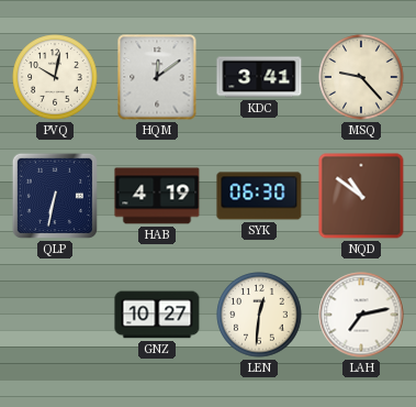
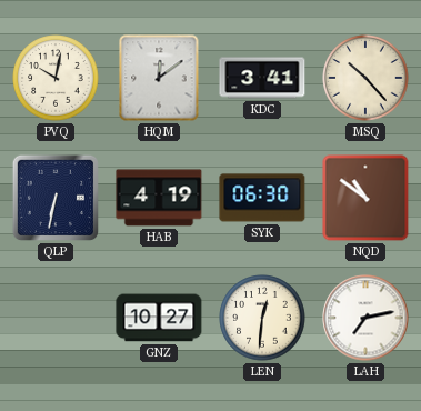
MSQ: 9:23 -> 10:23
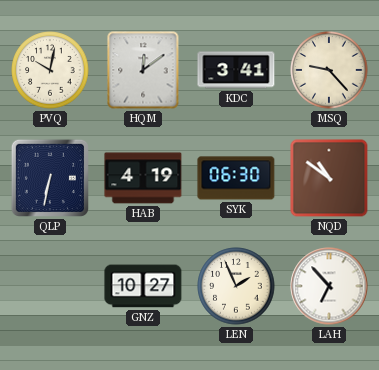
MSQ: 10:23 -> 9:23
LEN: 12:31 -> 1:56
LAH: 7:13 -> 6:53
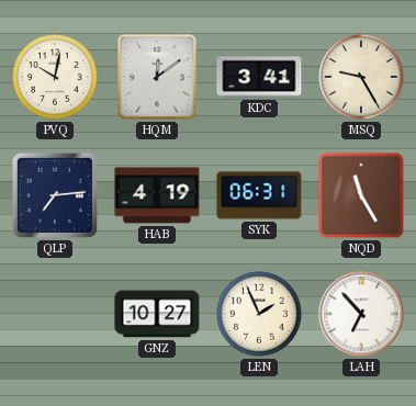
MSQ: 9:23 -> 9:25
QLP: 6:32 -> 7:14
SYK: 06:30 -> 06:31
NQD: 10:51 -> 11:25
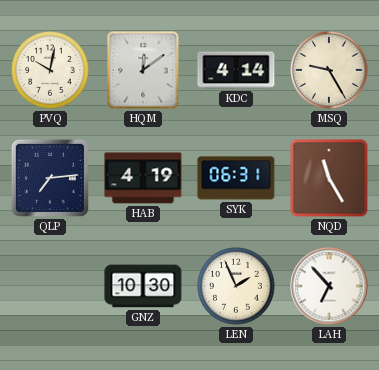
KDC: 3:41 -> 4:14
GNZ: 10:27 -> 10:30
